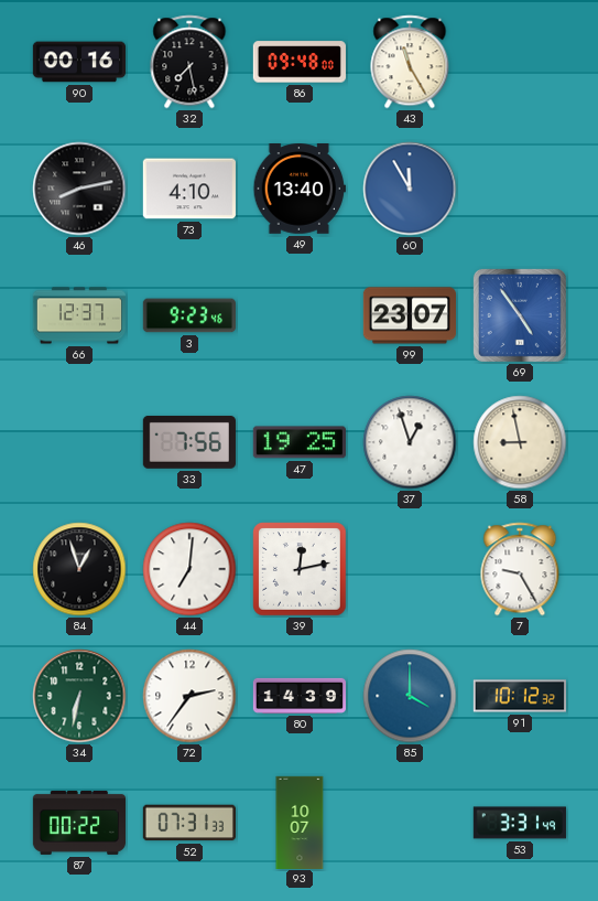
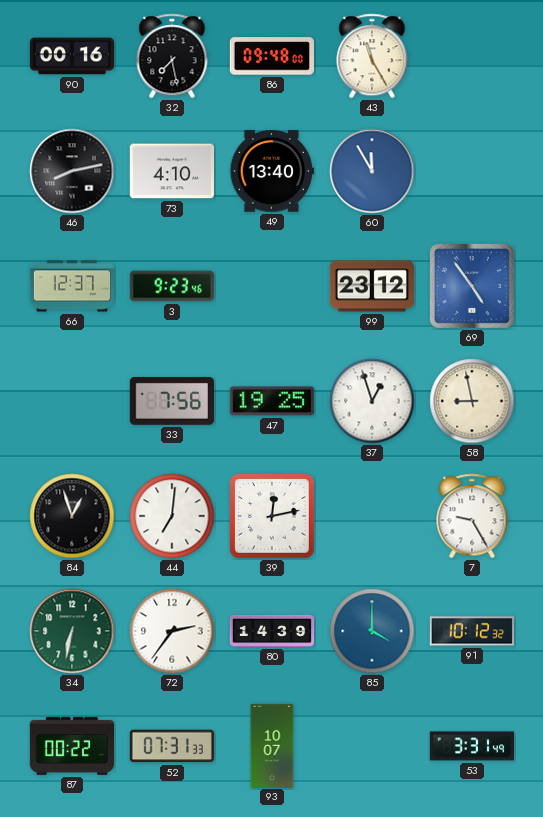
99: 23:07 -> 23:12
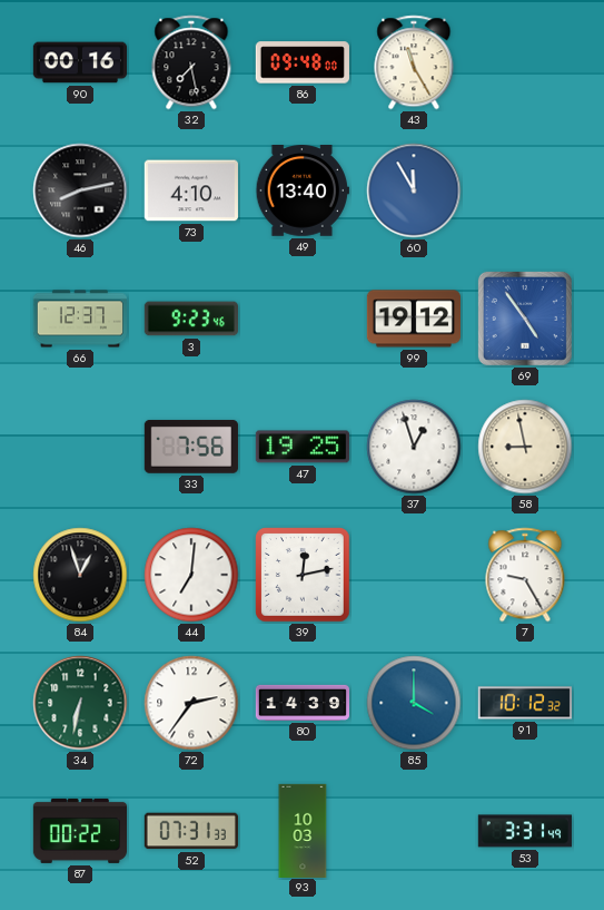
99: 23:12 -> 19:12
93: 10:07 -> 10:03
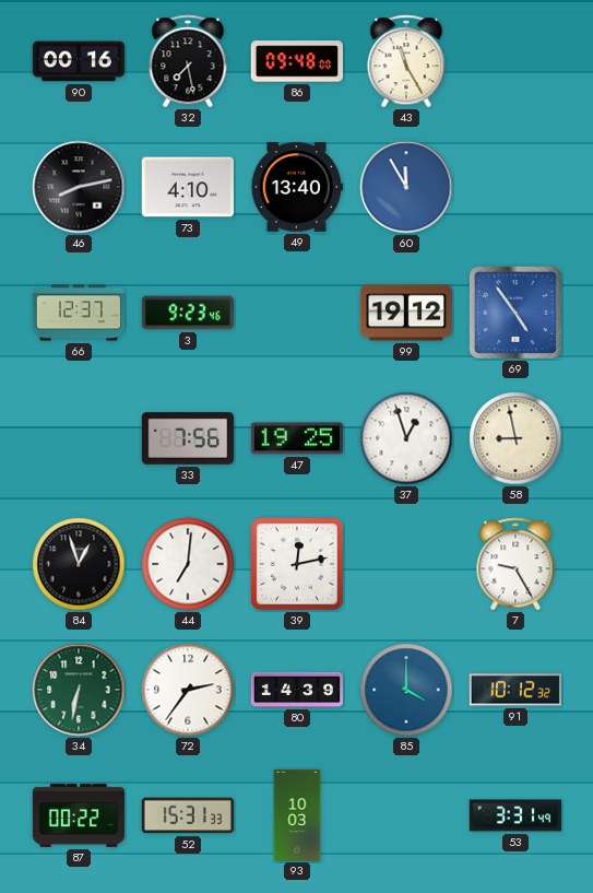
52: 07:31 -> 15:31
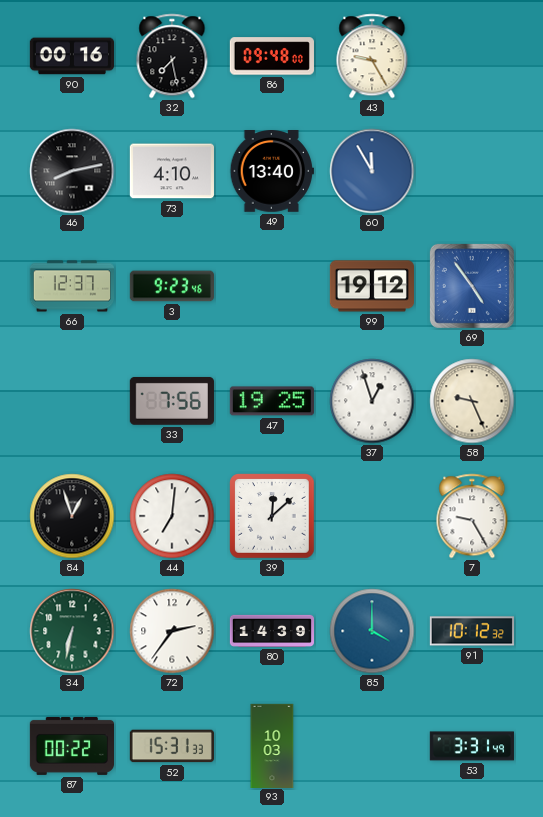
43: 11:25 -> 9:25
58: 8:58 -> 9:26
39: 12:13 -> 12:08
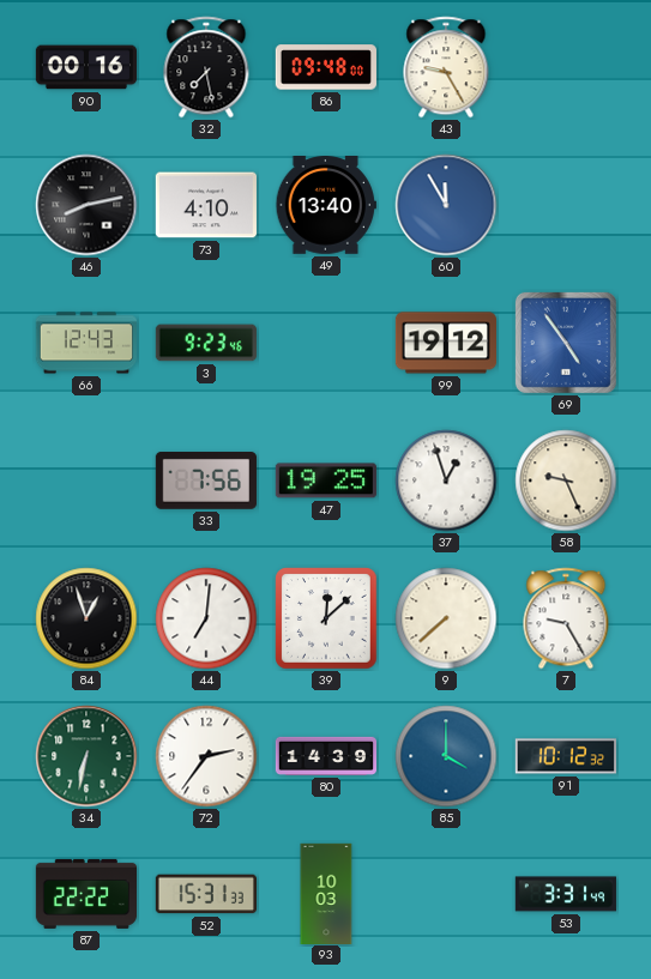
66: 12:37 -> 12:43
9: none -> 7:38
87: 00:22 -> 22:22
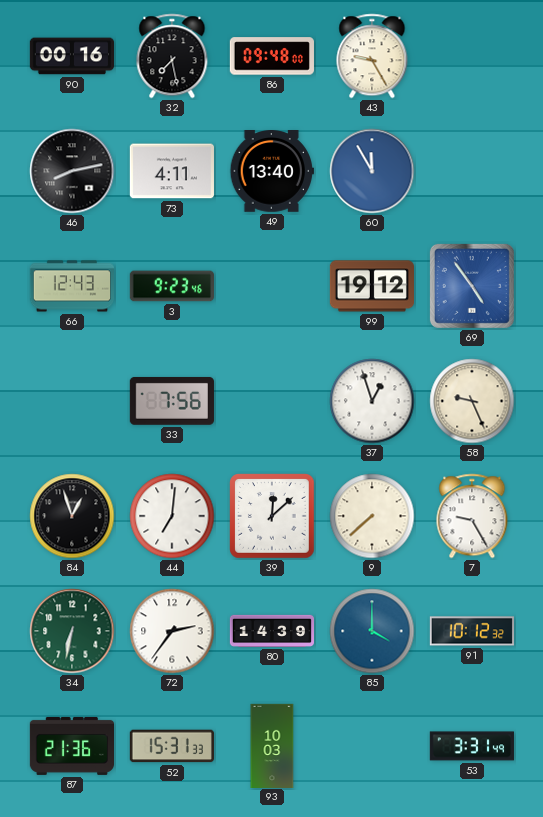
73: 4:10 -> 4:11
47: 19:25 -> none
87: 22:22 -> 21:36
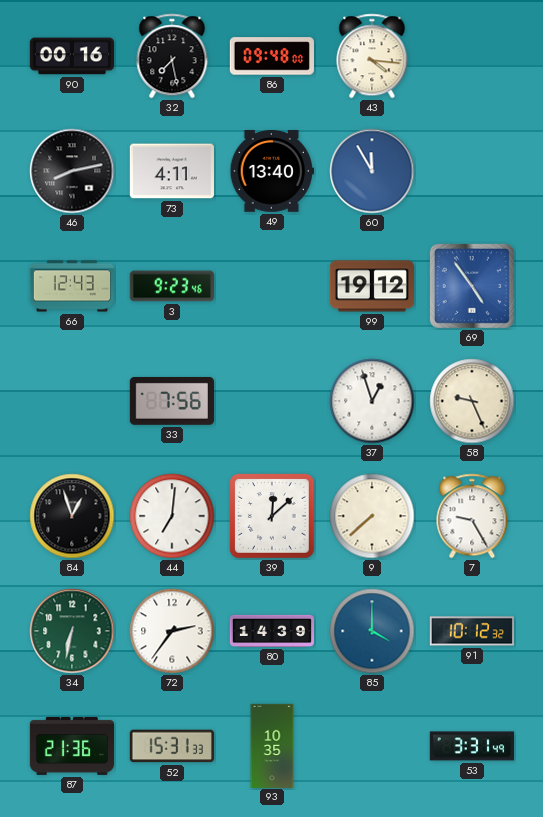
43: 9:25 -> 4:16
93: 10:03 -> 10:35
